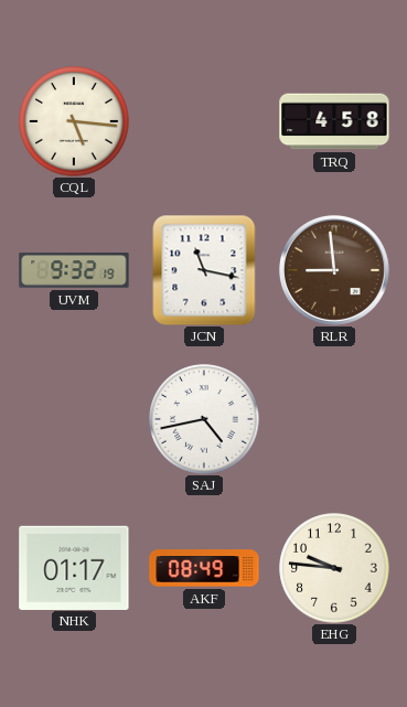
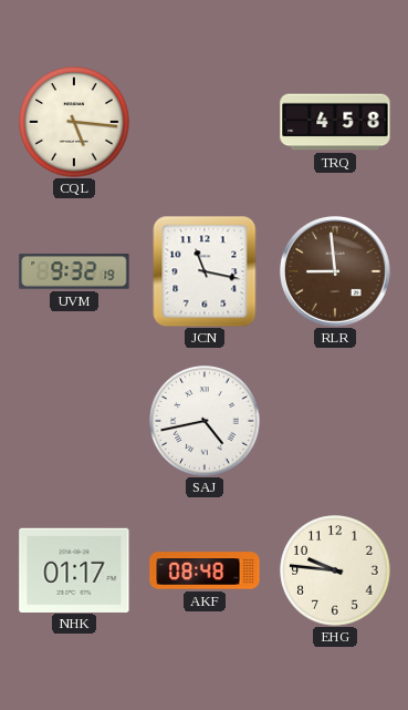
AKF: 08:49 -> 08:48
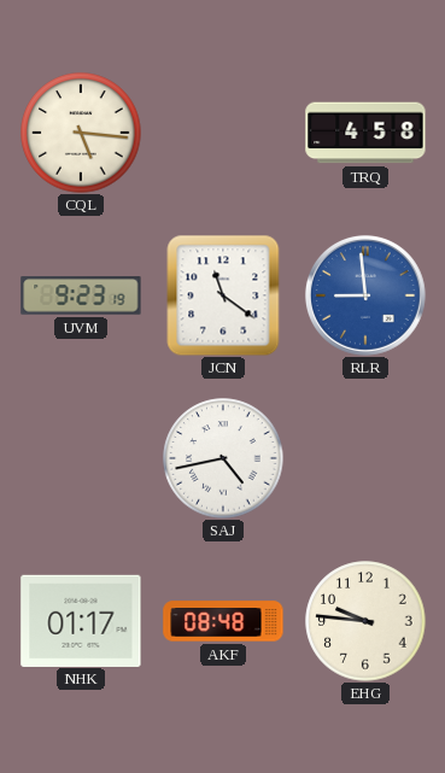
UVM: 9:32 -> 9:23
JCN: 11:17 -> 11:21
RLR dial: brown -> blue
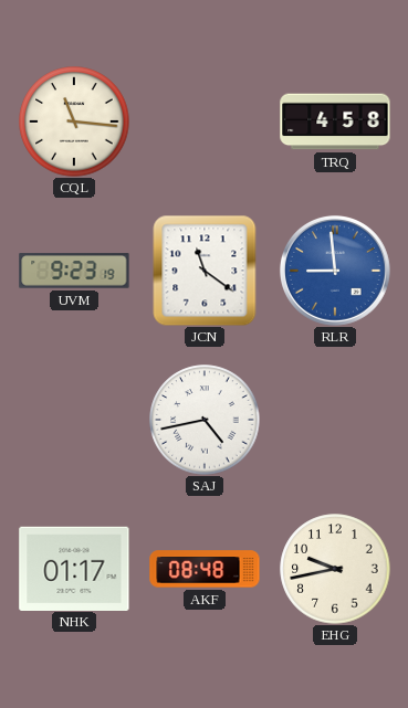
CQL: 5:16 -> 11:16
EHG: 9:46 -> 9:43
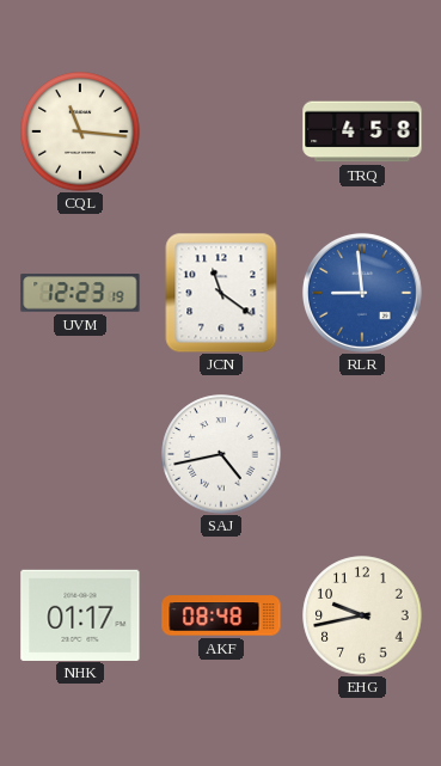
UVM: 9:23 -> 12:23
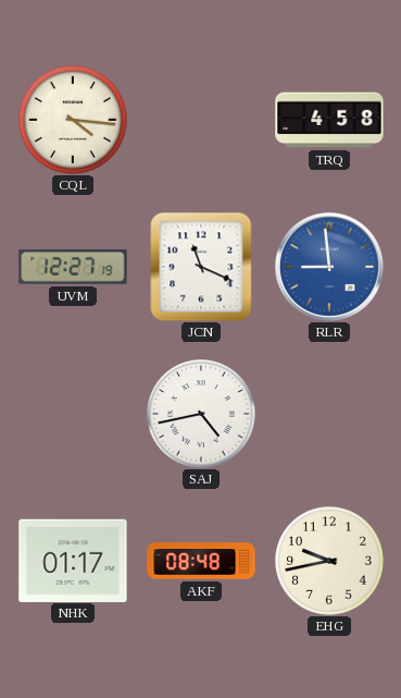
CQL: 11:16 -> 4:16
UVM: 12:23 -> 12:27
JCN: 11:21 -> 11:19
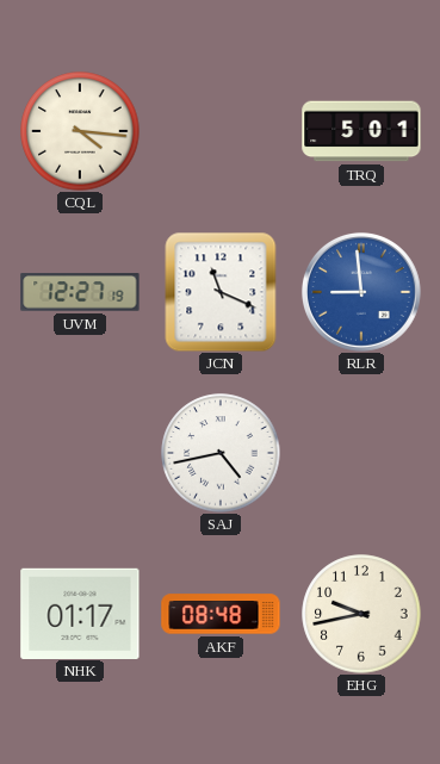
TRQ: 4:58 -> 5:01
